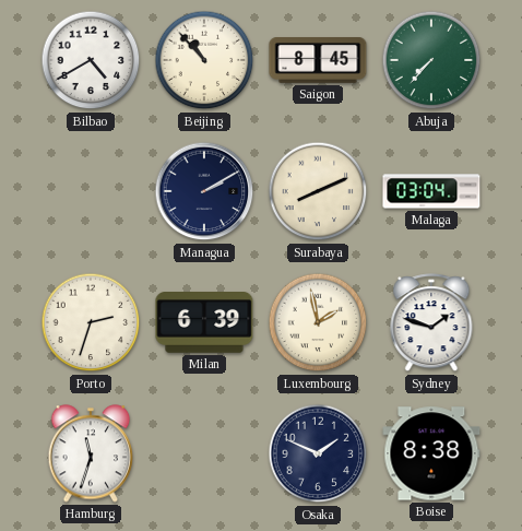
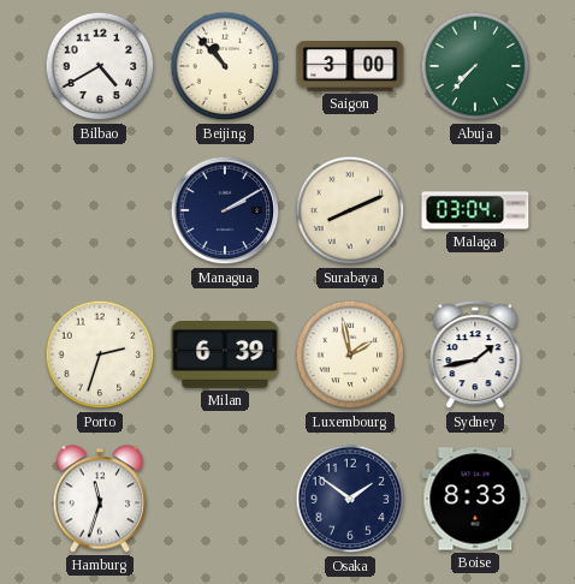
Saigon: 8:45 -> 3:00
Sydney: 1:48 -> 1:43
Osaka: 1:49 -> 1:51
Boise: 8:38 -> 8:33
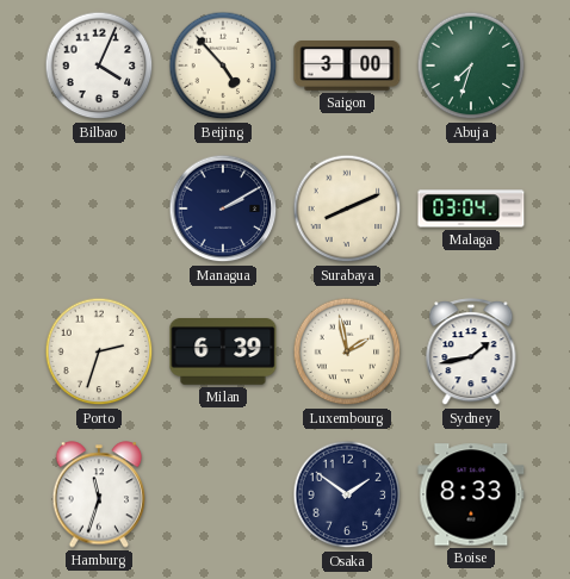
Bilbao: 4:40 -> 4:04
Beijing: 10:53 -> 4:53
Abuja: 7:37 -> 7:33
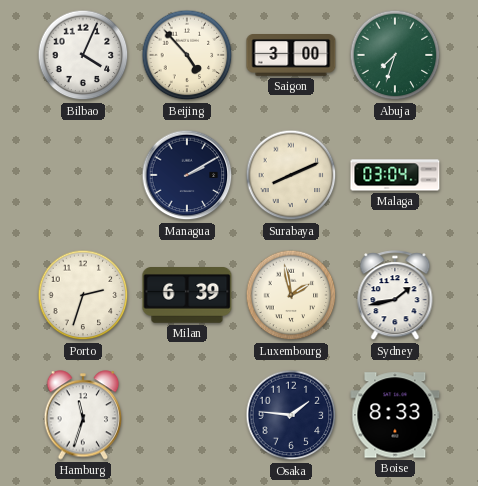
Osaka: 1:51 -> 1:46
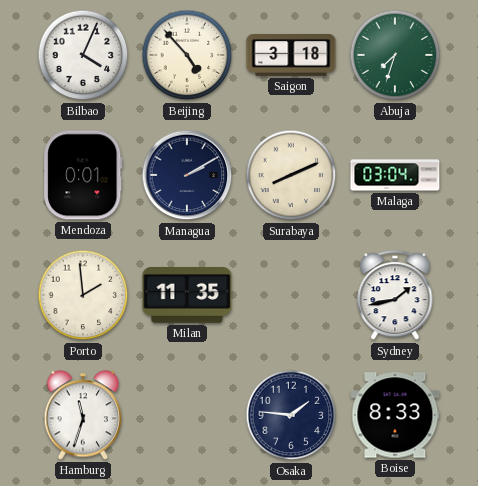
Saigon: 3:00 -> 3:18
Mendoza: none -> 0:01
Porto: 2:33 -> 1:59
Milan: 6:39 -> 11:35
Luxembourg: 1:58 -> none
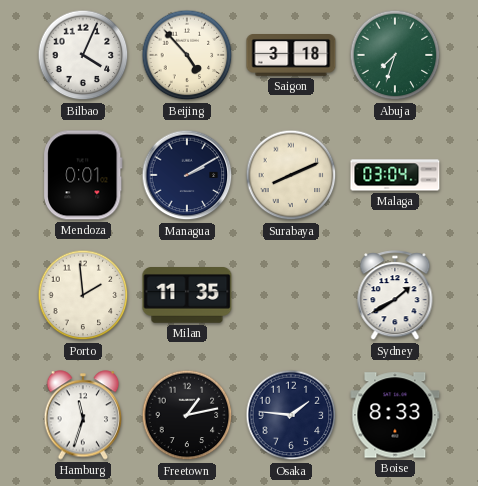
Sydney: 1:43 -> 1:40
Freetown: none -> 1:13
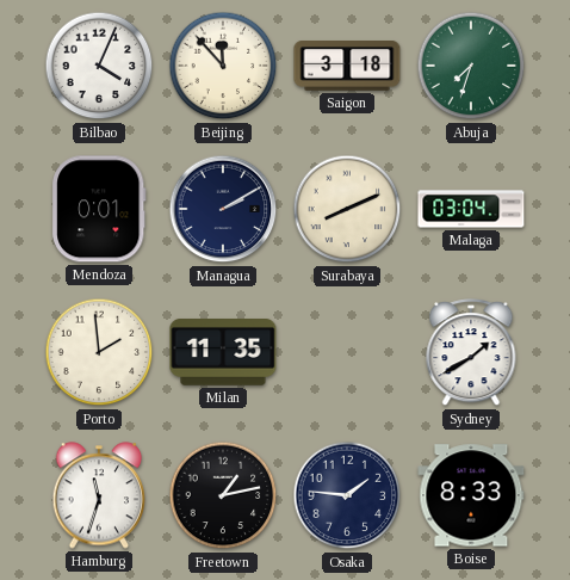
Beijing: 4:53 -> 11:53
